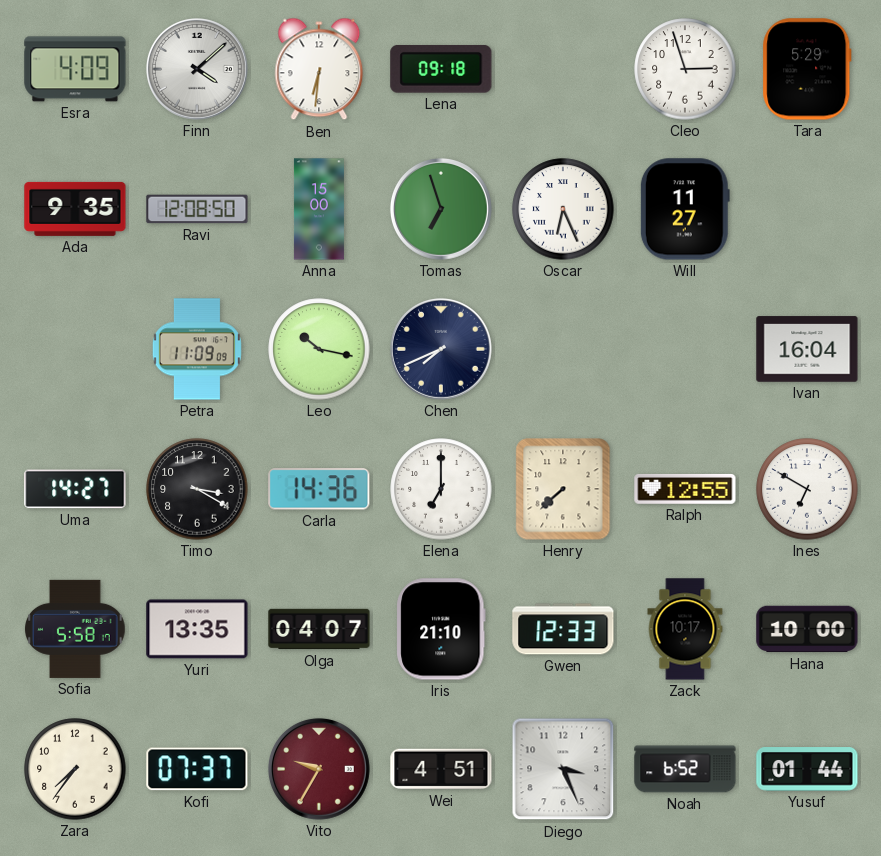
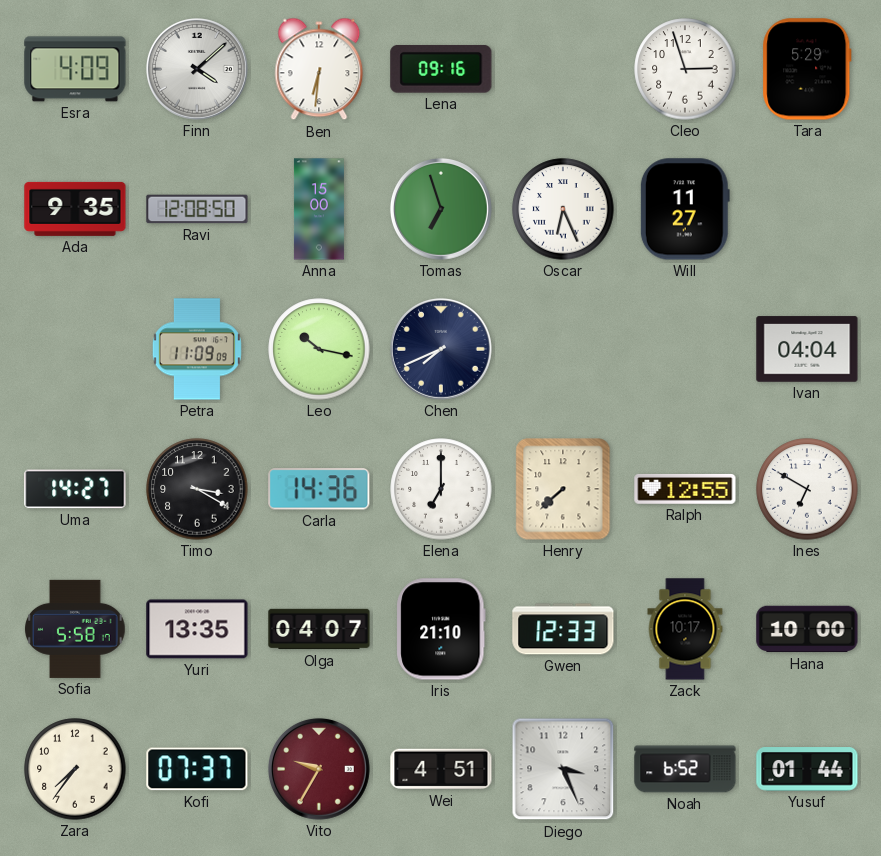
Lena: 09:18 -> 09:16
Ivan: 16:04 -> 04:04
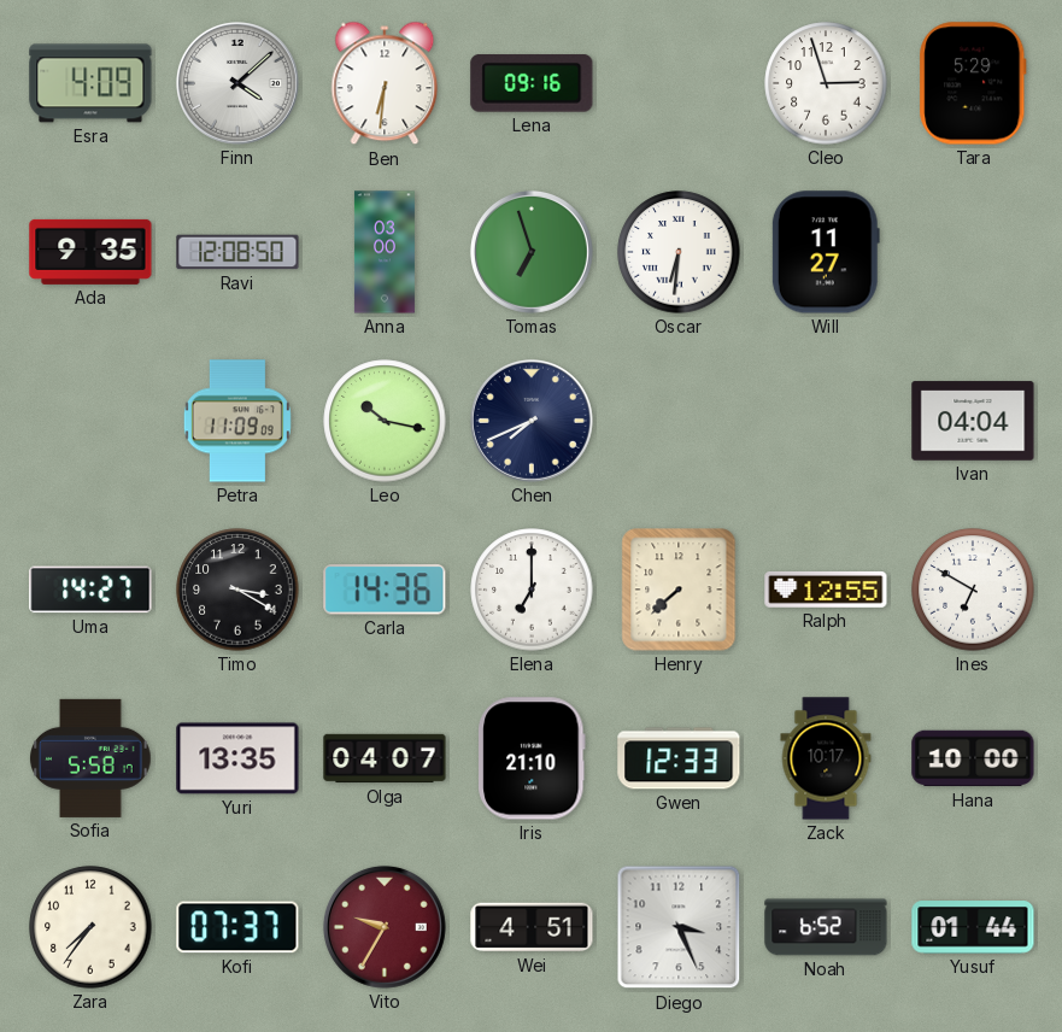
Anna: 15:00 -> 03:00
Oscar: 6:26 -> 6:31
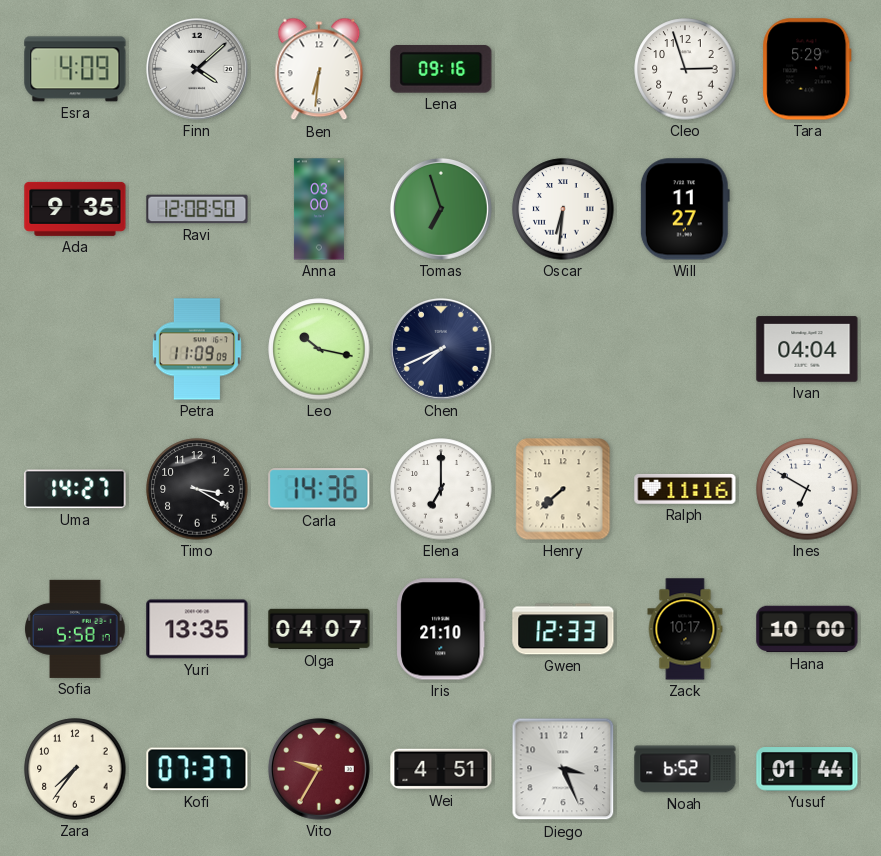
Ralph: 12:55 -> 11:16
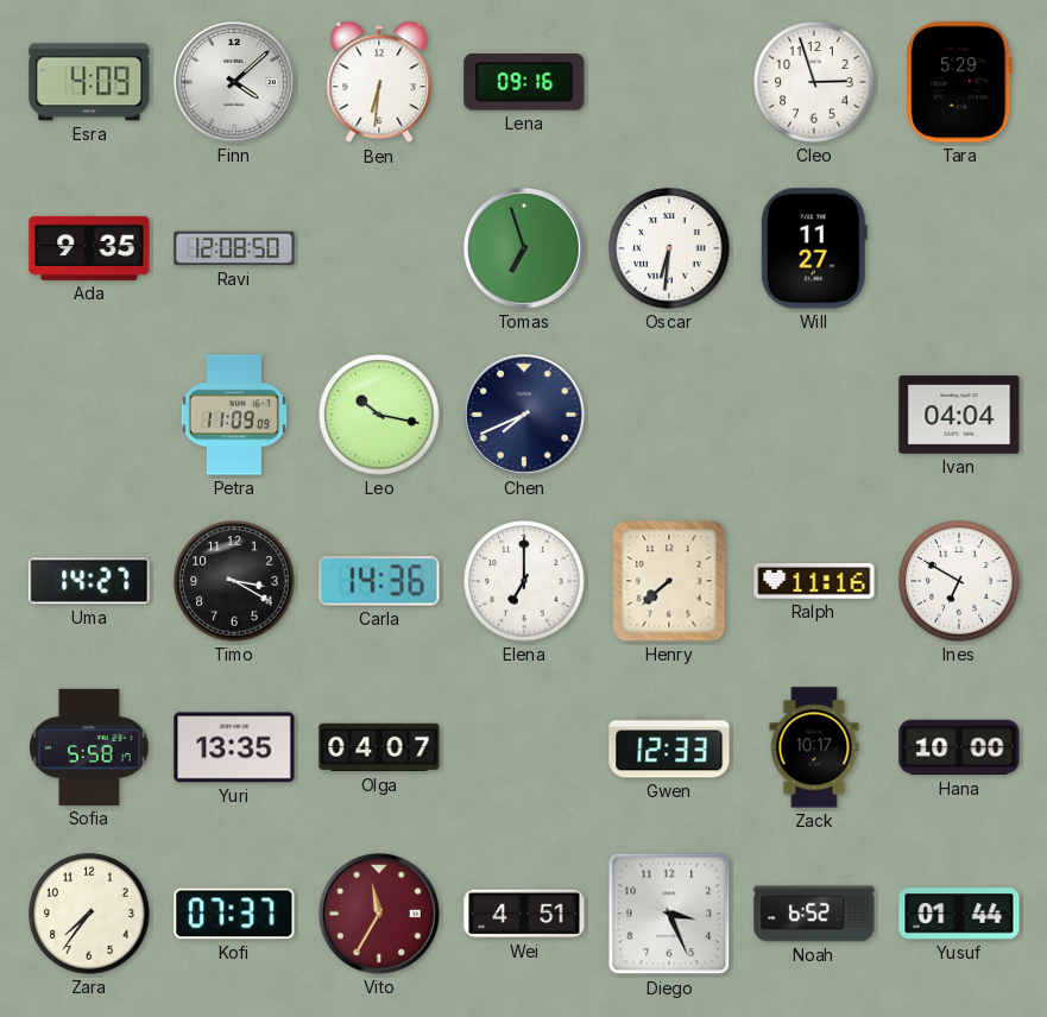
Anna: 03:00 -> none
Iris: 21:10 -> none
Vito: 9:35 -> 11:35
